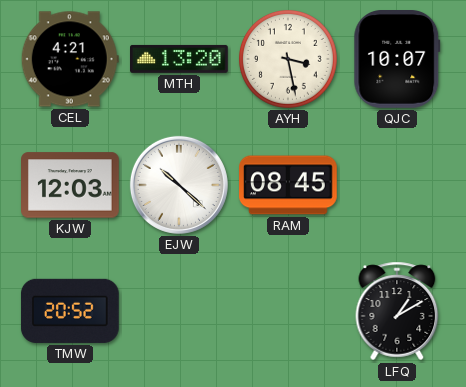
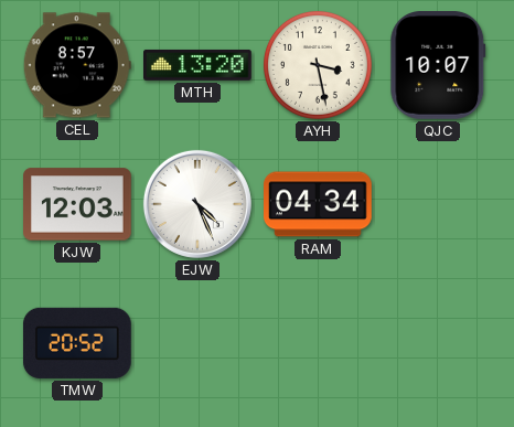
CEL: 4:21 -> 8:57
EJW: 10:22 -> 4:26
RAM: 08:45 -> 04:34
LFQ: 1:10 -> none
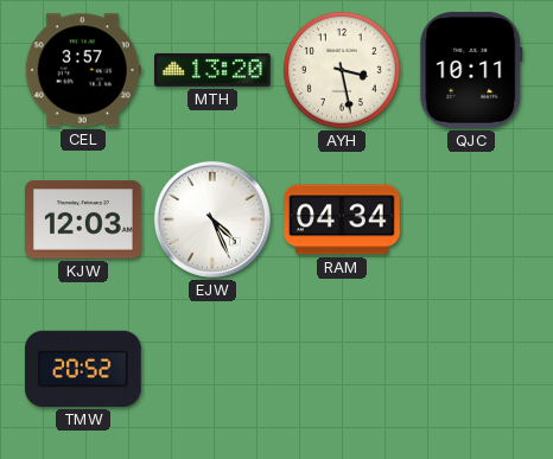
CEL: 8:57 -> 3:57
QJC: 10:07 -> 10:11
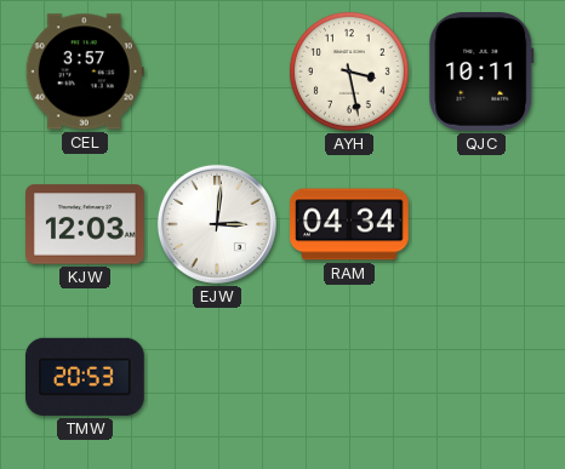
MTH: 13:20 -> none
EJW: 4:26 -> 3:01
TMW: 20:52 -> 20:53
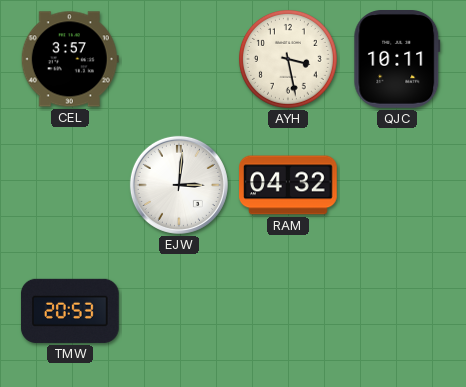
KJW: 12:03 -> none
RAM: 04:34 -> 04:32
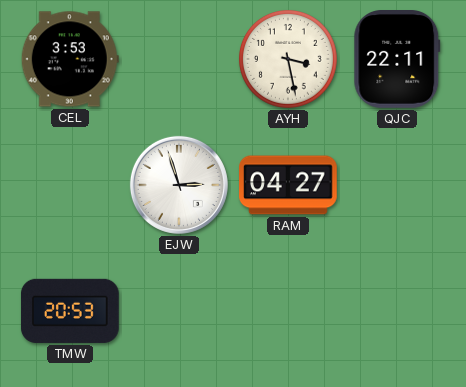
CEL: 3:57 -> 3:53
QJC: 10:11 -> 22:11
EJW: 3:01 -> 2:57
RAM: 04:32 -> 04:27
